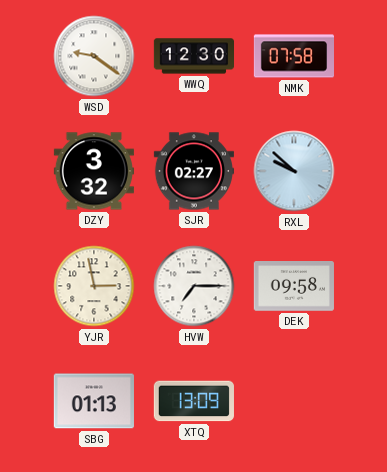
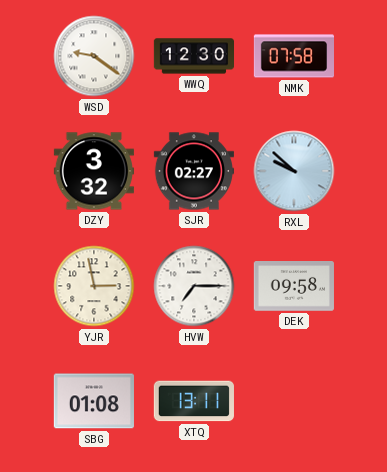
SBG: 01:13 -> 01:08
XTQ: 13:09 -> 13:11
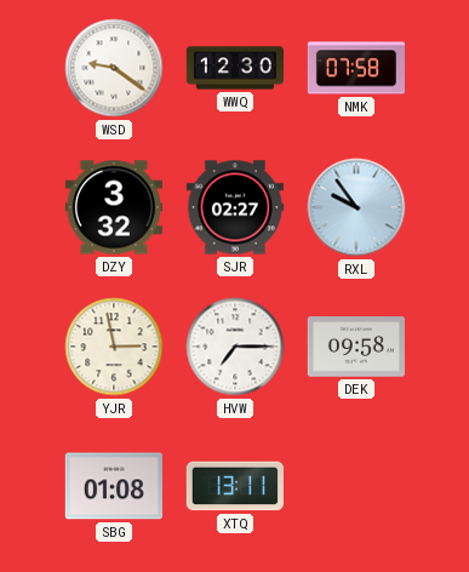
RXL: 9:52 -> 9:54
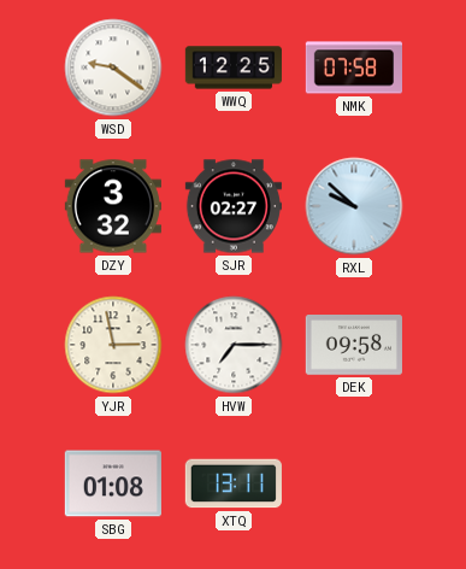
WWQ: 12:30 -> 12:25
RXL: 9:54 -> 9:52
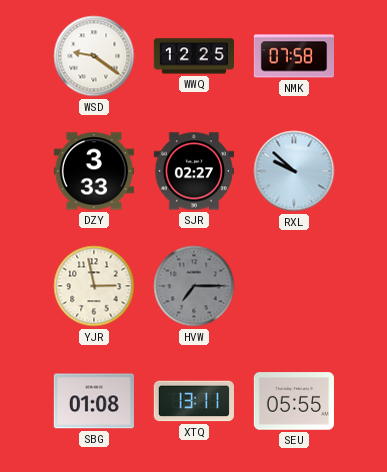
DZY: 3:32 -> 3:33
HVW dial: white -> grey
DEK: 09:58 -> none
SEU: none -> 05:55
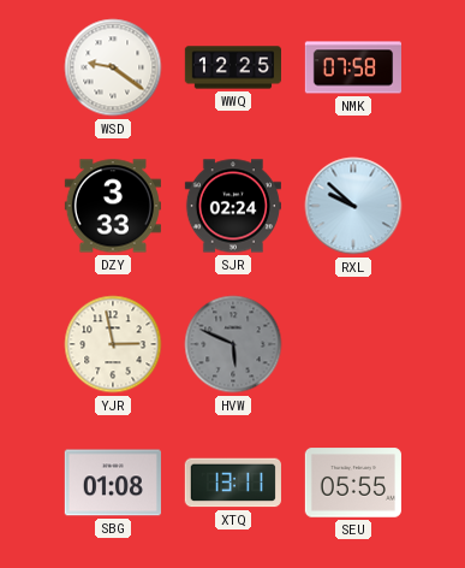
SJR: 02:27 -> 02:24
HVW: 7:15 -> 5:49
